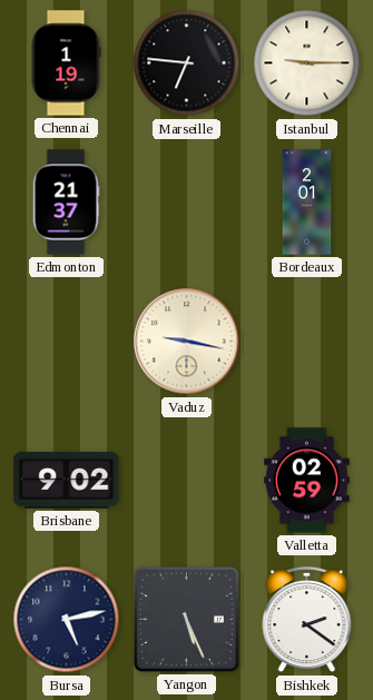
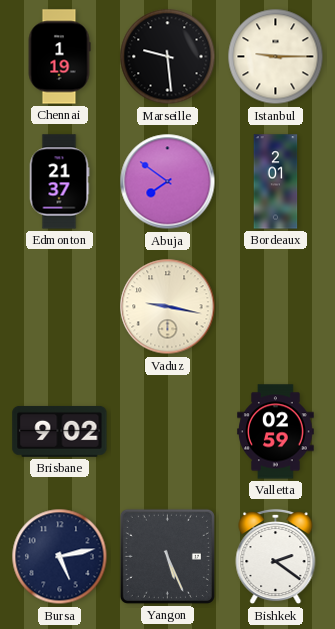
Marseille: 6:46 -> 9:29
Abuja: none -> 7:51
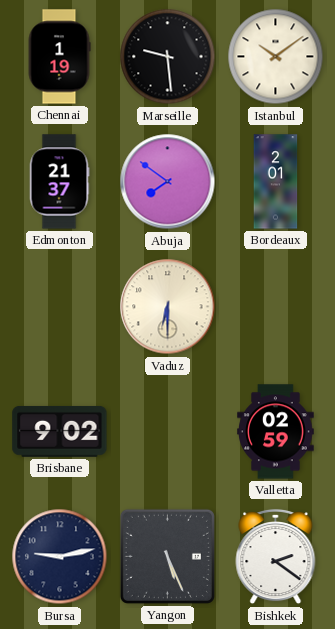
Istanbul: 9:15 -> 10:09
Vaduz: 9:17 -> 6:30
Bursa: 5:13 -> 9:13
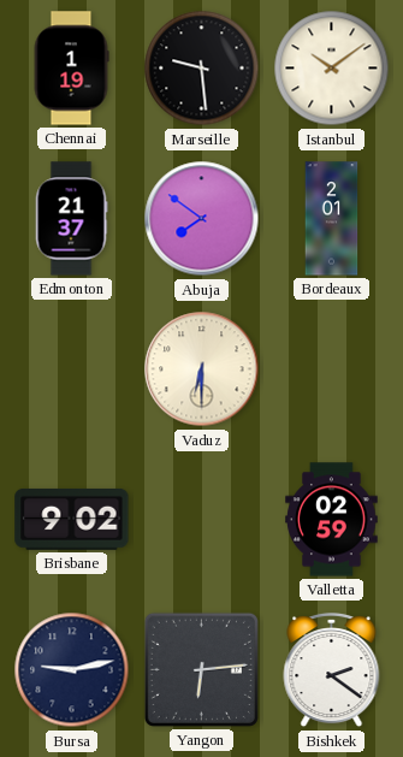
Yangon: 5:26 -> 6:14
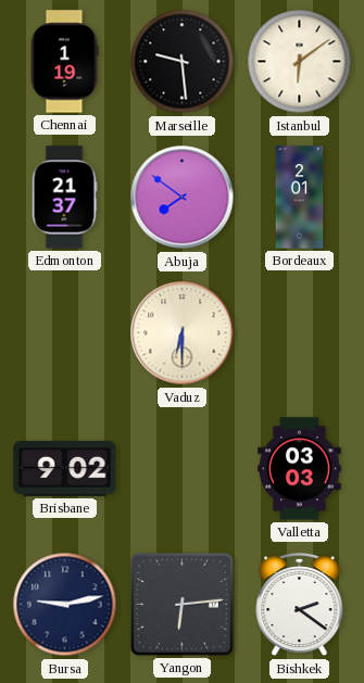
Istanbul: 10:09 -> 6:09
Valletta: 02:59 -> 03:03
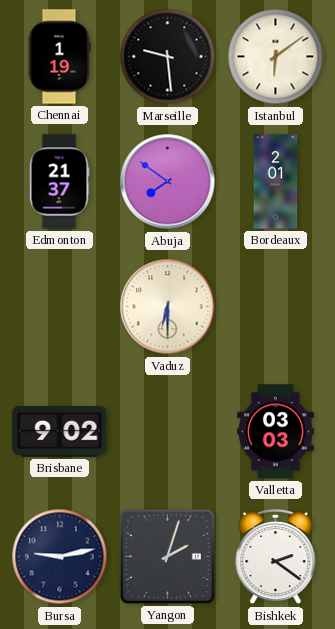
Yangon: 6:14 -> 2:03
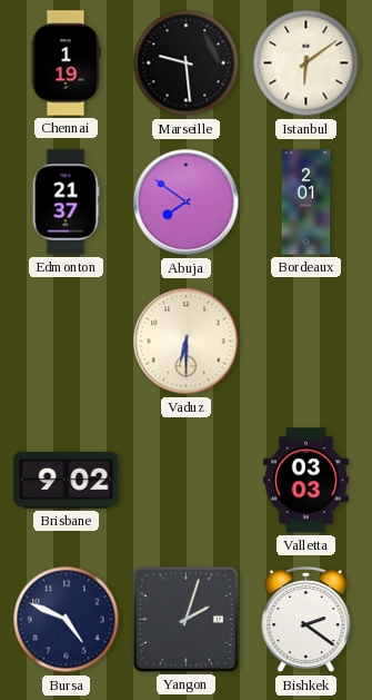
Bursa: 9:13 -> 4:49
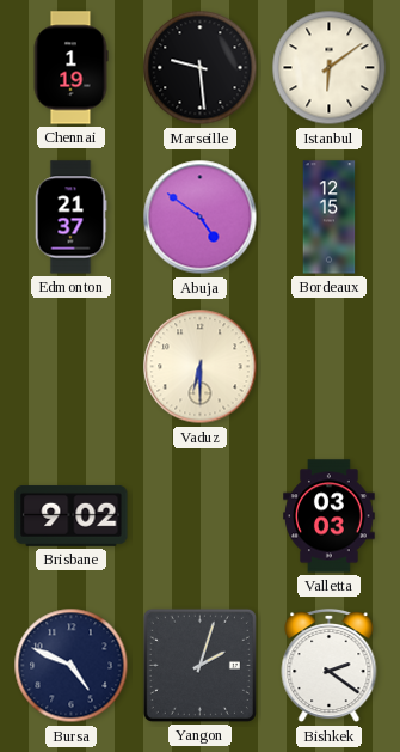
Abuja: 7:51 -> 4:51
Bordeaux: 2:01 -> 12:15
